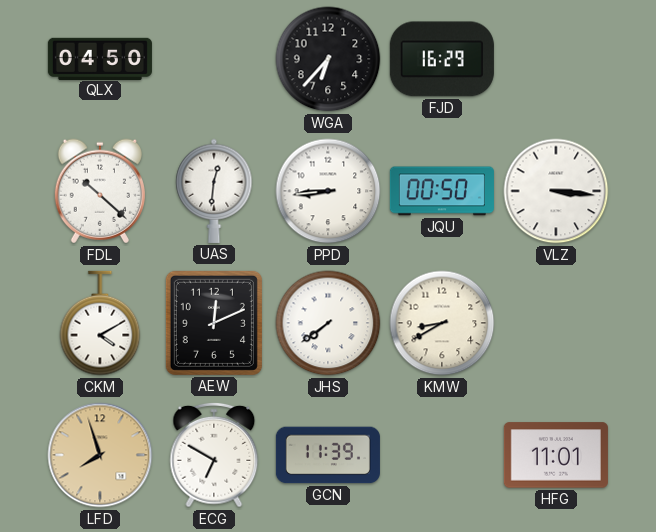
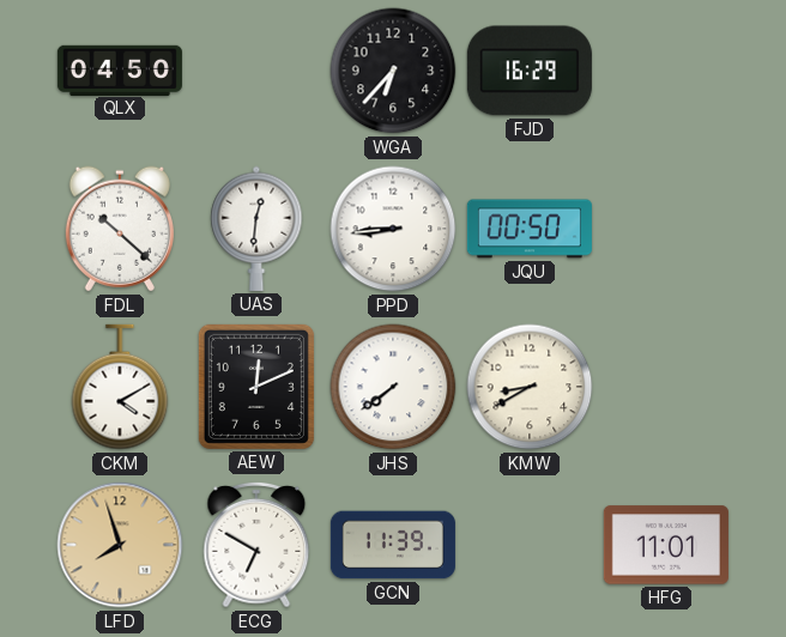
VLZ: 3:16 -> none
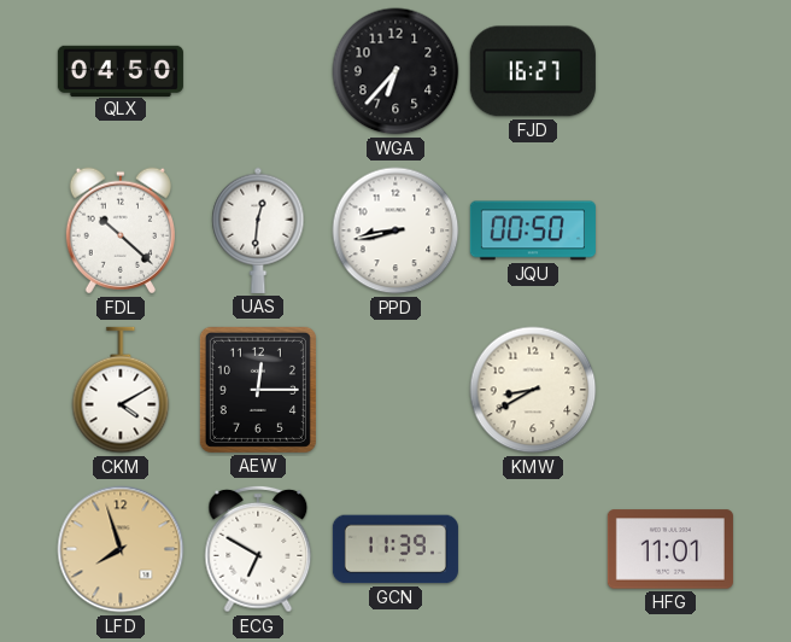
FJD: 16:29 -> 16:27
PPD: 8:44 -> 8:43
AEW: 12:11 -> 12:15
JHS: 7:39 -> none
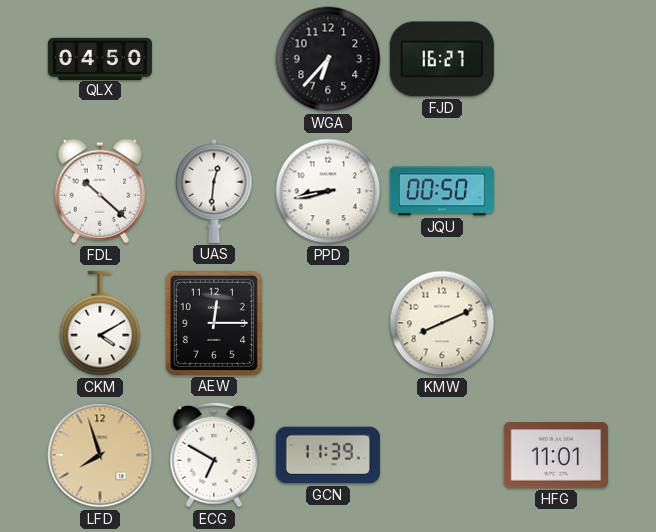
KMW: 8:40 -> 8:11
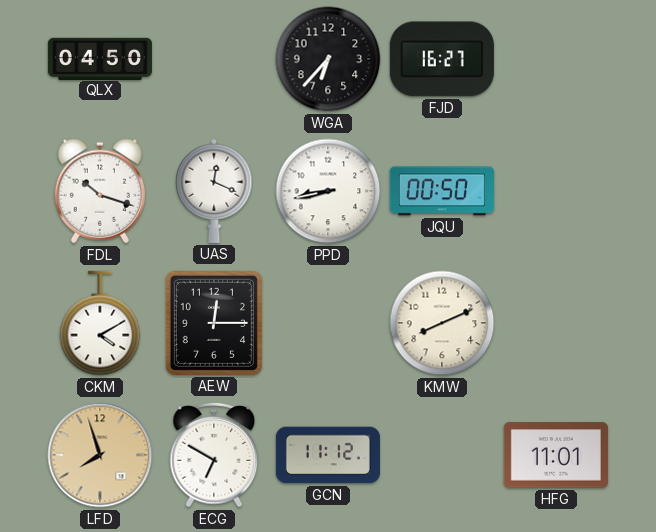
FDL: 10:22 -> 10:18
UAS: 12:31 -> 12:19
GCN: 11:39 -> 11:12
